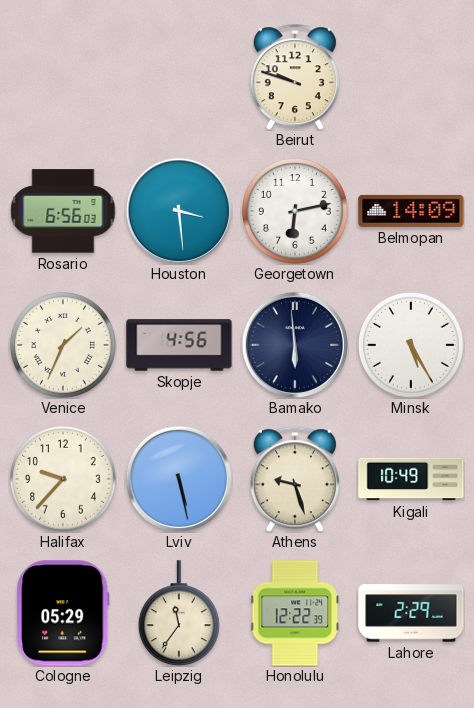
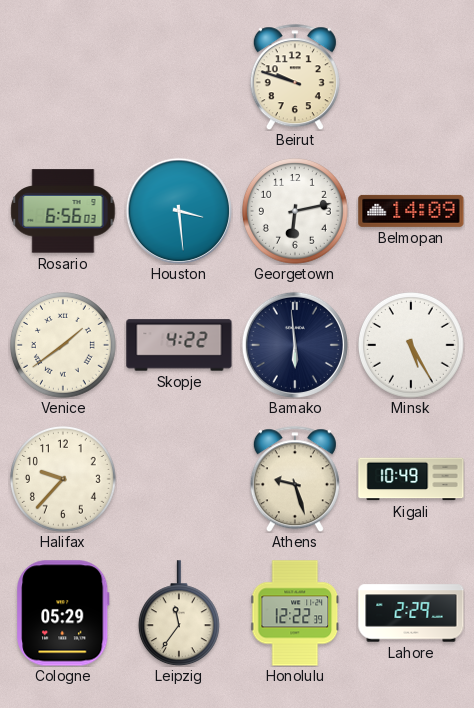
Venice: 1:34 -> 1:39
Skopje: 4:56 -> 4:22
Lviv: 5:28 -> none
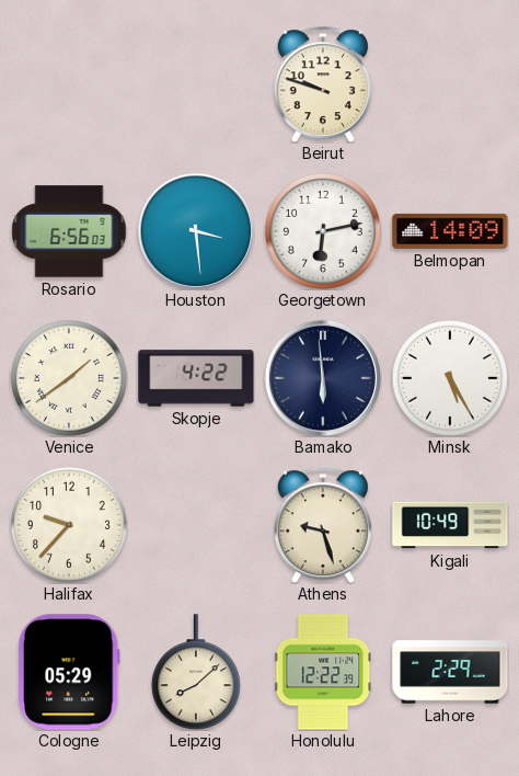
Leipzig: 11:36 -> 8:08
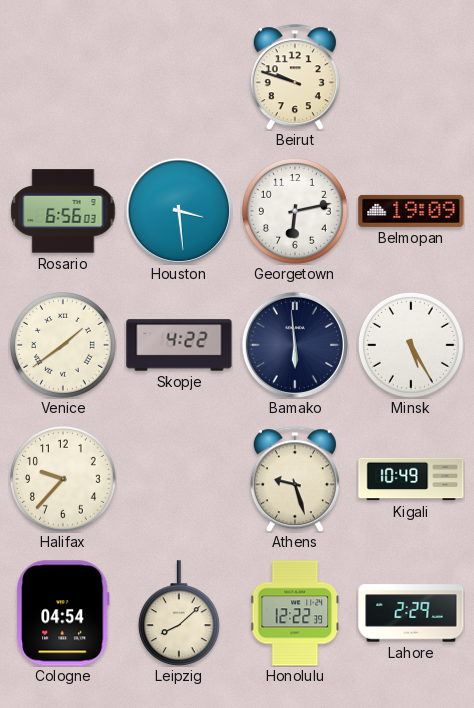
Belmopan: 14:09 -> 19:09
Cologne: 05:29 -> 04:54
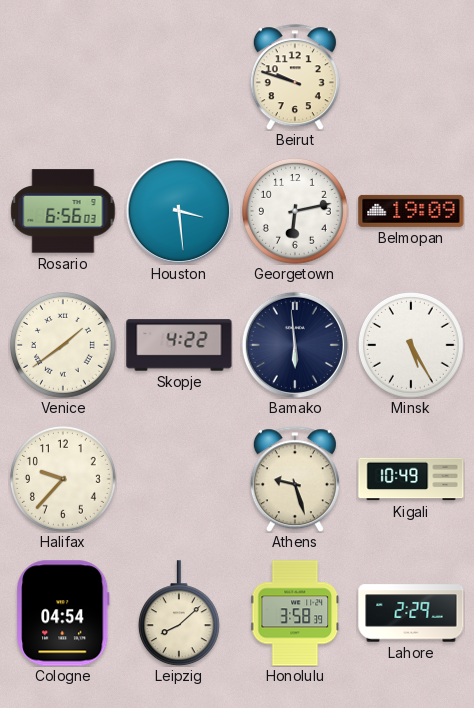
Honolulu: 12:22 -> 3:58
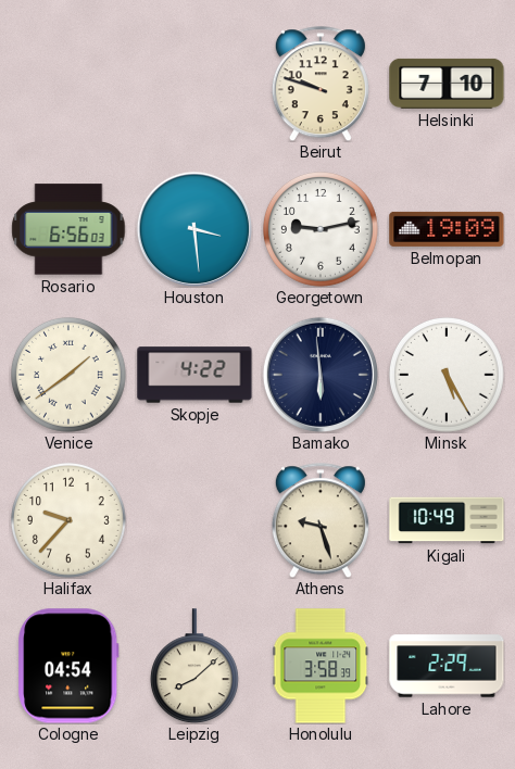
Helsinki: none -> 7:10
Georgetown: 6:13 -> 9:13
